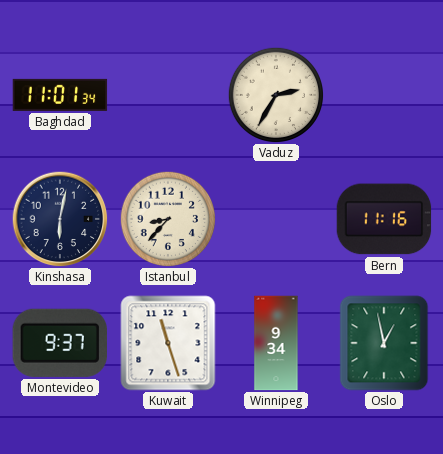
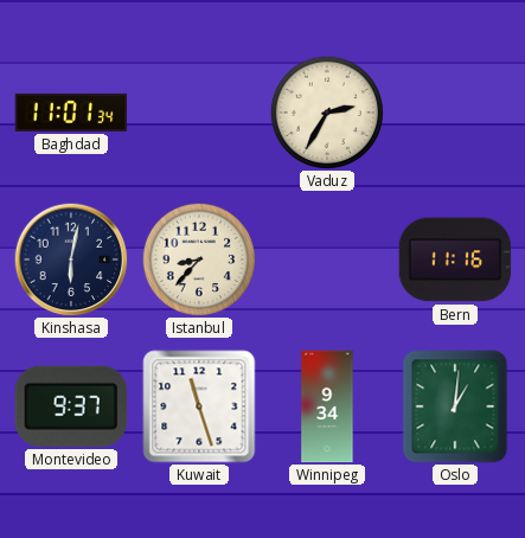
Oslo: 12:58 -> 1:01
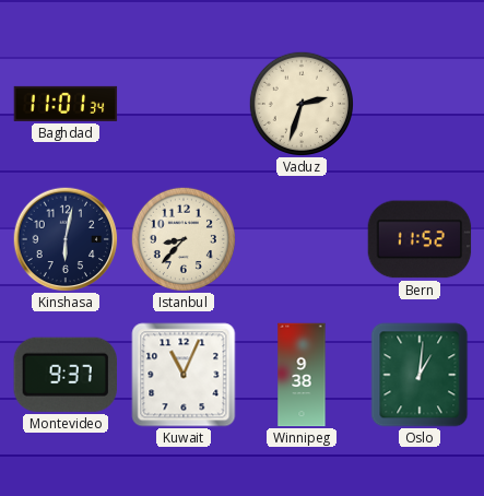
Vaduz: 2:35 -> 2:33
Bern: 11:16 -> 11:52
Kuwait: 11:27 -> 11:04
Winnipeg: 9:34 -> 9:38
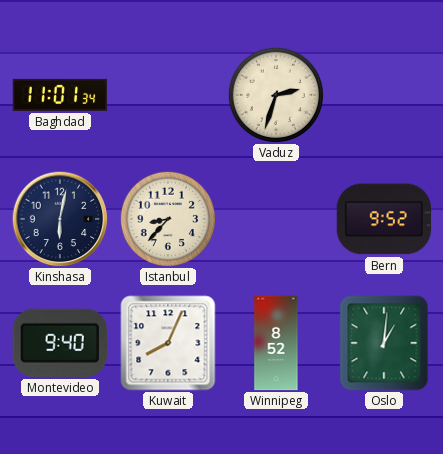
Bern: 11:52 -> 9:52
Montevideo: 9:37 -> 9:40
Kuwait: 11:04 -> 8:04
Winnipeg: 9:38 -> 8:52
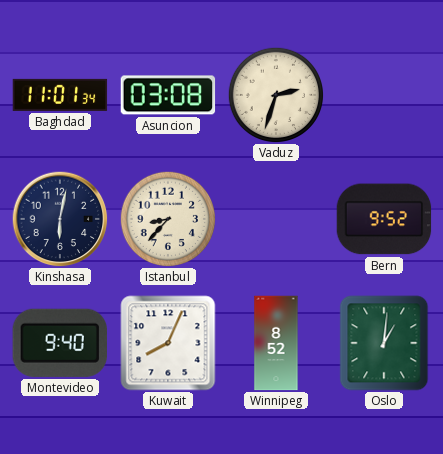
Asuncion: none -> 03:08
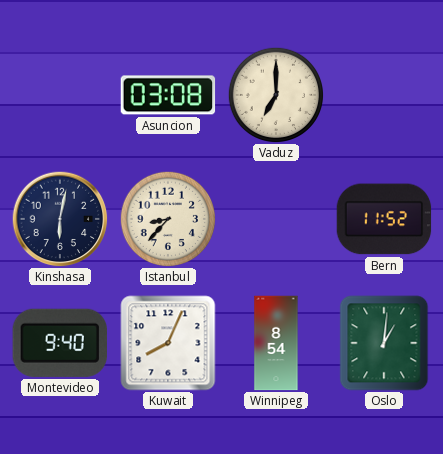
Baghdad: 11:01 -> none
Vaduz: 2:33 -> 7:00
Bern: 9:52 -> 11:52
Winnipeg: 8:52 -> 8:54
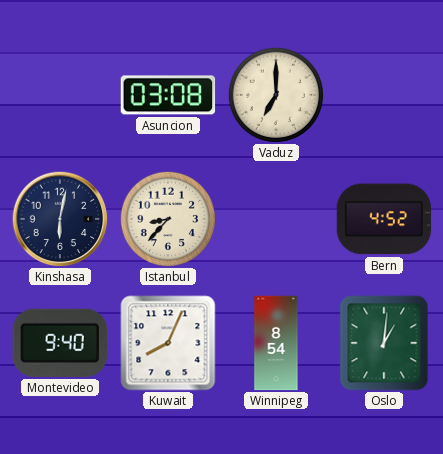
Bern: 11:52 -> 4:52
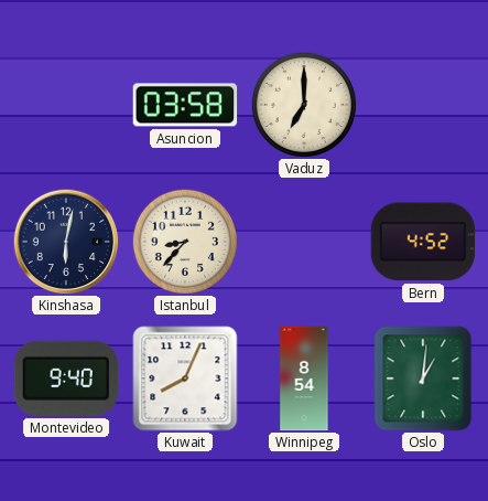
Asuncion: 03:08 -> 03:58
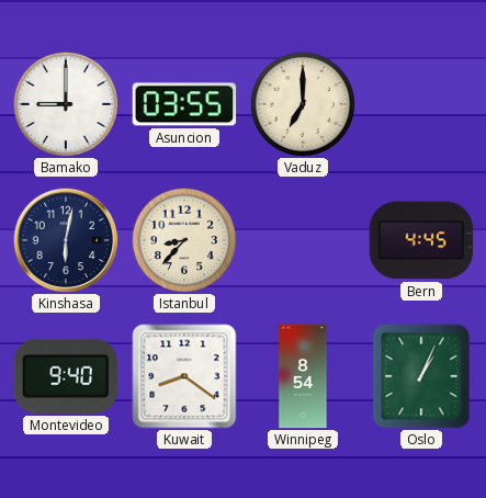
Bamako: none -> 9:00
Asuncion: 03:58 -> 03:55
Bern: 4:52 -> 4:45
Kuwait: 8:04 -> 8:21
Oslo: 1:01 -> 1:04
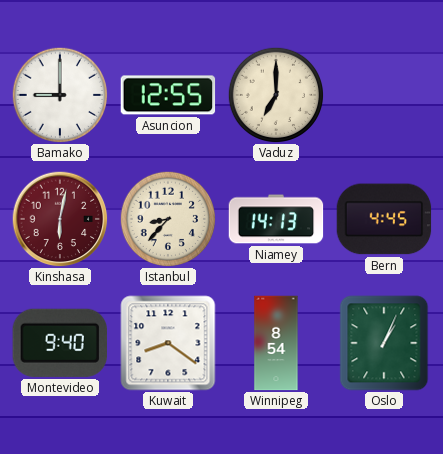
Asuncion: 03:55 -> 12:55
Kinshasa dial: navy -> burgundy
Niamey: none -> 14:13
